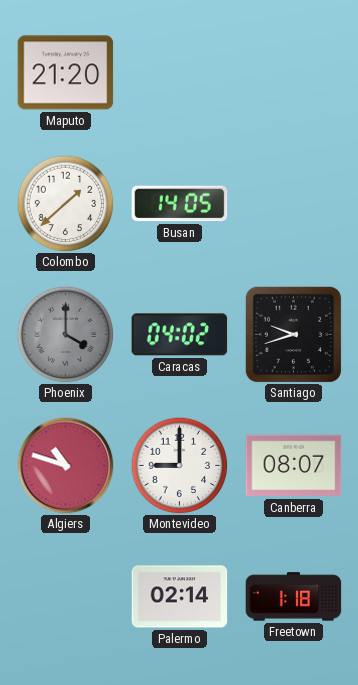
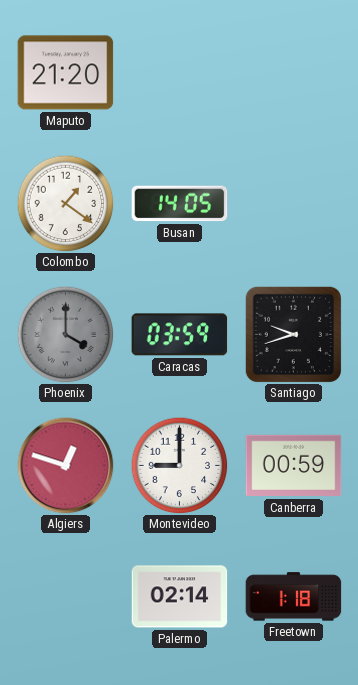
Colombo: 1:38 -> 1:21
Caracas: 04:02 -> 03:59
Algiers: 10:48 -> 12:48
Canberra: 08:07 -> 00:59
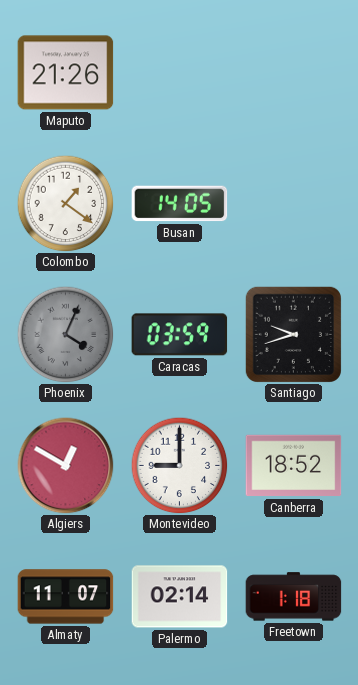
Maputo: 21:20 -> 21:26
Phoenix: 4:00 -> 4:04
Algiers: 12:48 -> 12:50
Canberra: 00:59 -> 18:52
Almaty: none -> 11:07
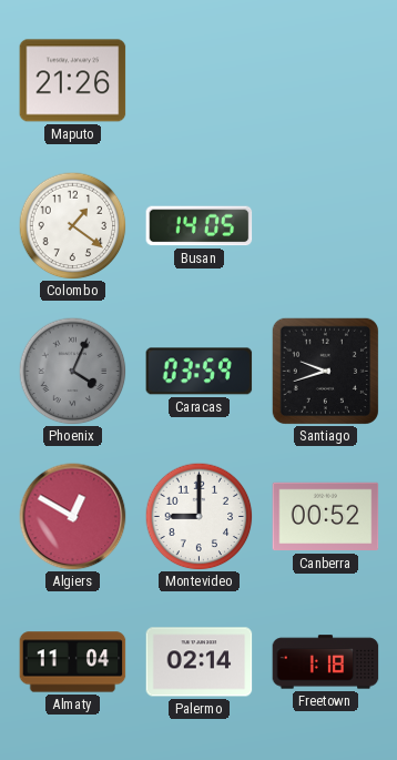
Canberra: 18:52 -> 00:52
Almaty: 11:07 -> 11:04
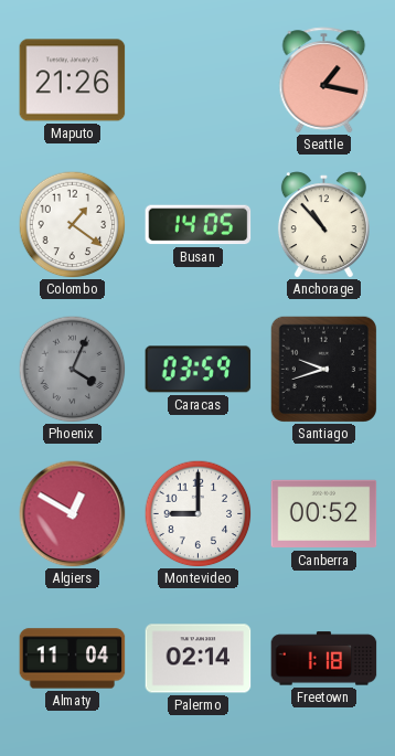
Seattle: none -> 1:17
Anchorage: none -> 10:53
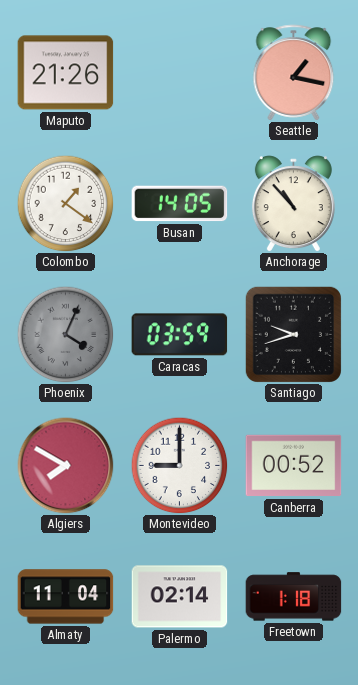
Algiers: 12:50 -> 7:50
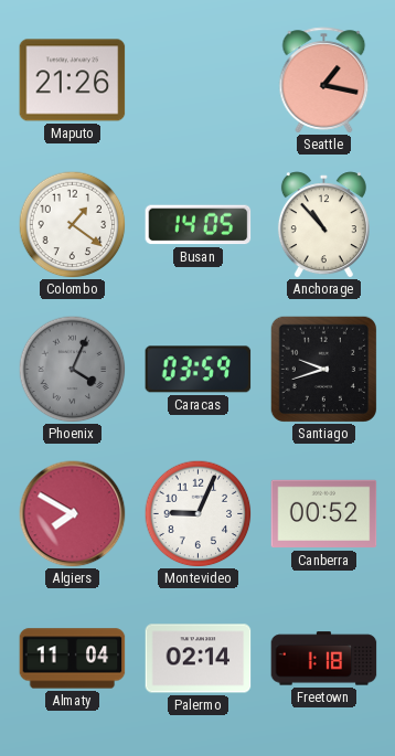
Montevideo: 9:00 -> 9:04
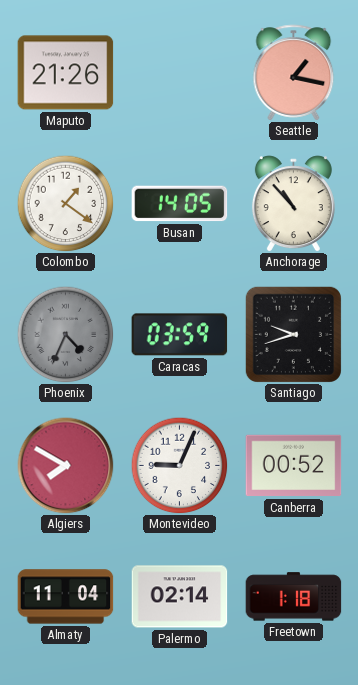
Phoenix: 4:04 -> 4:34
